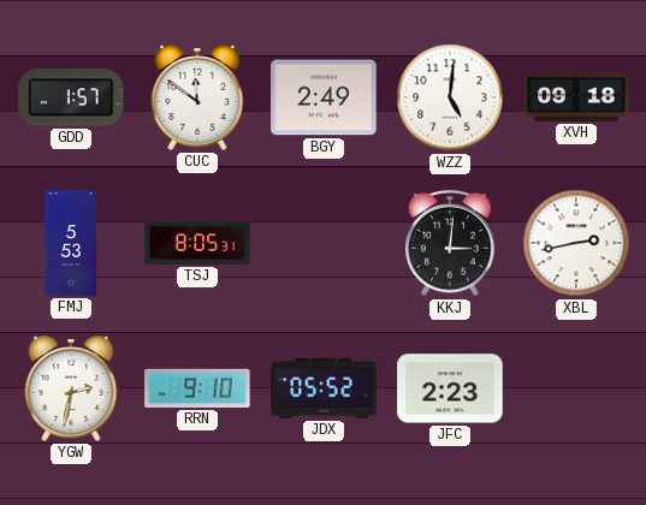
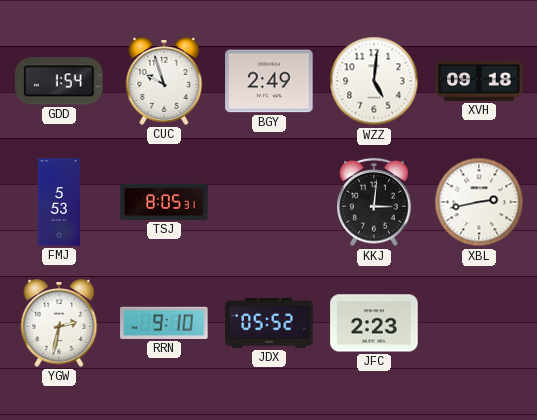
GDD: 1:57 -> 1:54
CUC: 11:51 -> 9:57
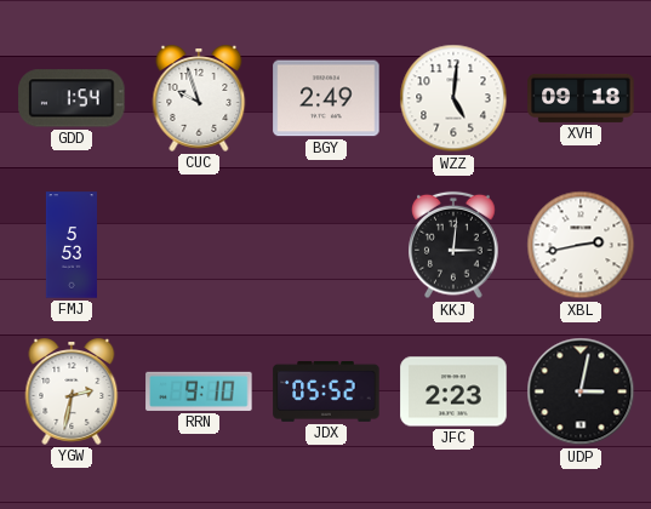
TSJ: 8:05 -> none
UDP: none -> 3:02
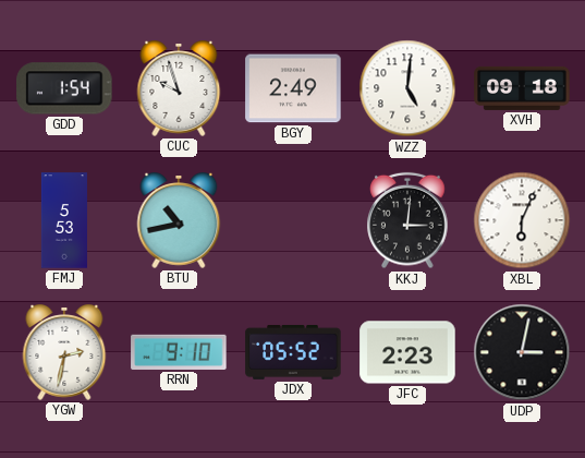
BTU: none -> 10:43
XBL: 2:43 -> 6:04
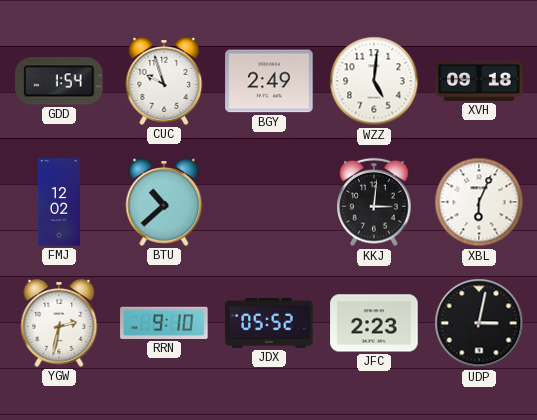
FMJ: 5:53 -> 12:02
BTU: 10:43 -> 10:38
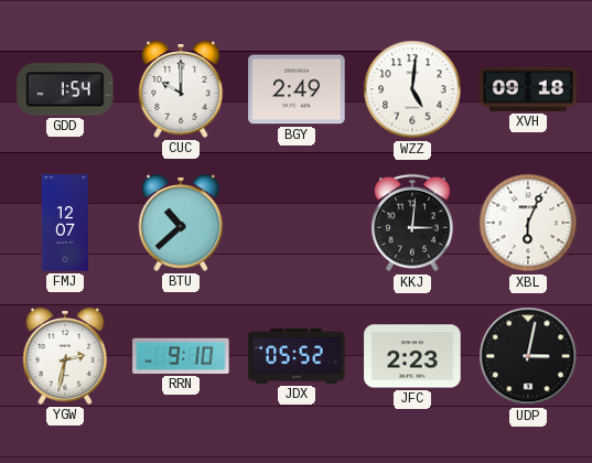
CUC: 9:57 -> 10:00
FMJ: 12:02 -> 12:07
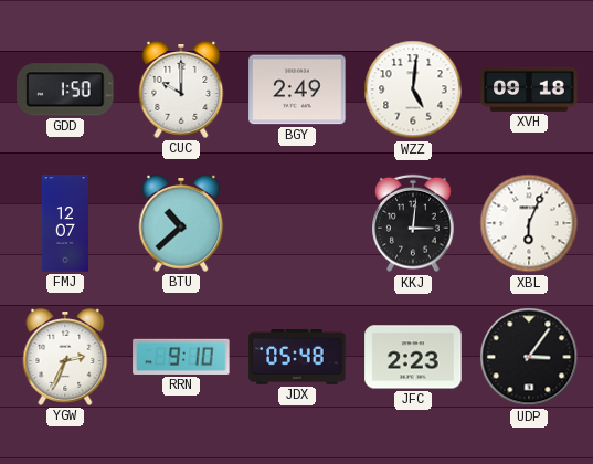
GDD: 1:54 -> 1:50
YGW: 2:32 -> 2:34
JDX: 05:52 -> 05:48
UDP: 3:02 -> 3:06
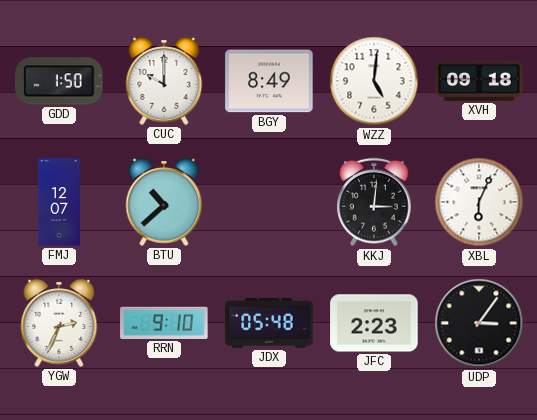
BGY: 2:49 -> 8:49
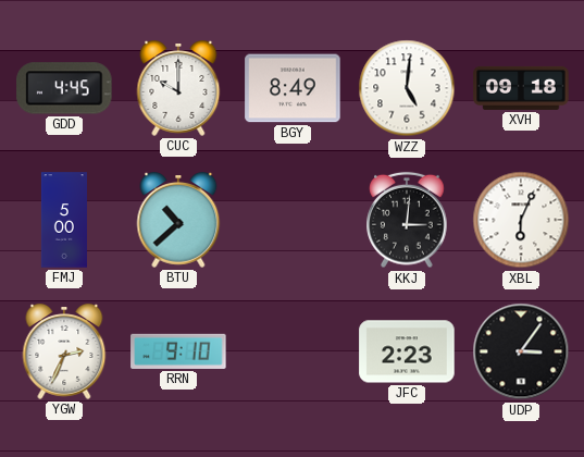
GDD: 1:50 -> 4:45
FMJ: 12:07 -> 5:00
JDX: 05:48 -> none
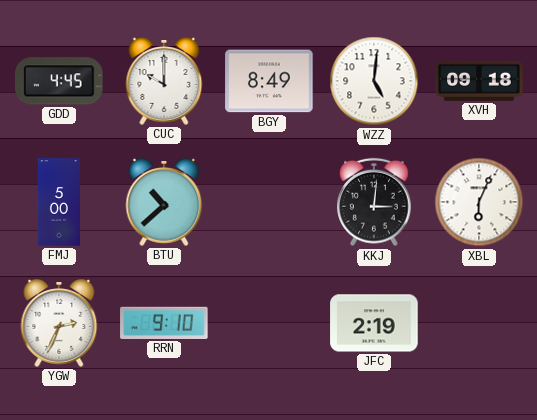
JFC: 2:23 -> 2:19
UDP: 3:06 -> none
